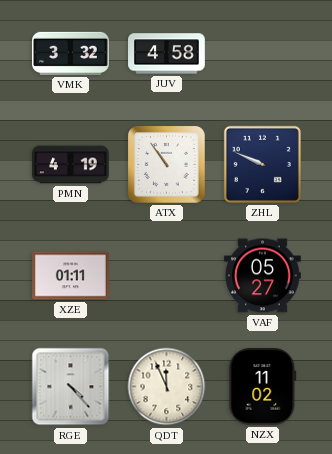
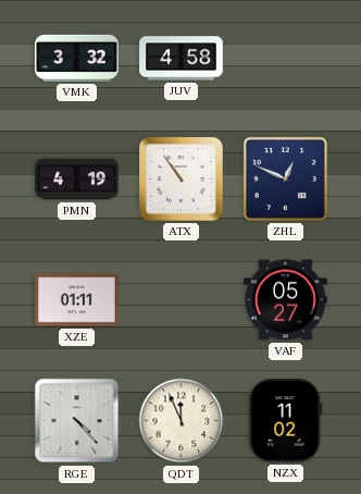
ZHL: 9:49 -> 12:49
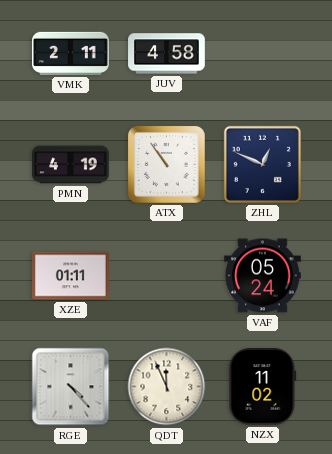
VMK: 3:32 -> 2:11
VAF: 05:27 -> 05:24
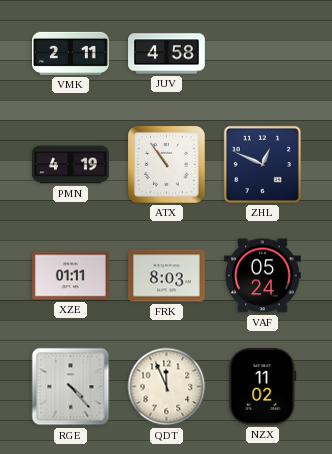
FRK: none -> 8:03
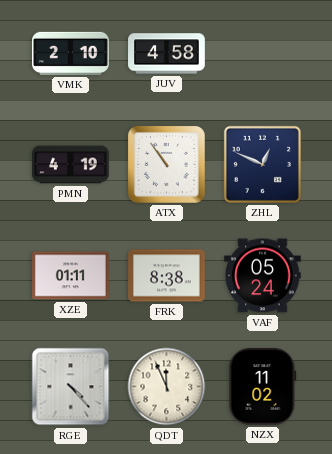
VMK: 2:11 -> 2:10
FRK: 8:03 -> 8:38
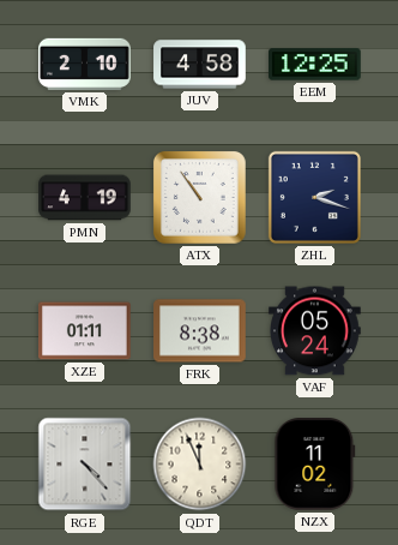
EEM: none -> 12:25
ZHL: 12:49 -> 2:18
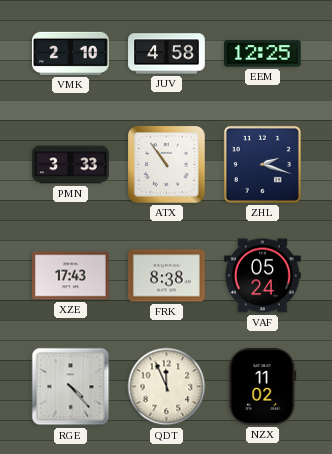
PMN: 4:19 -> 3:33
XZE: 01:11 -> 17:43
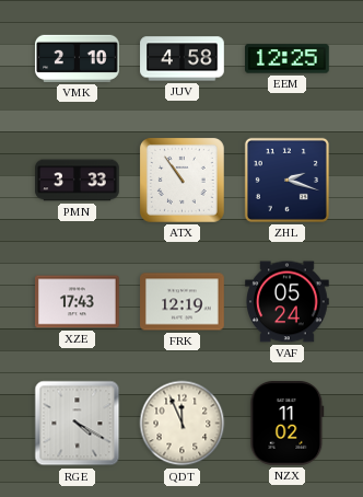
FRK: 8:38 -> 12:19
RGE: 4:23 -> 4:20
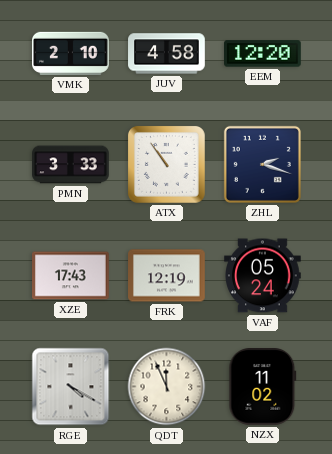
EEM: 12:25 -> 12:20
